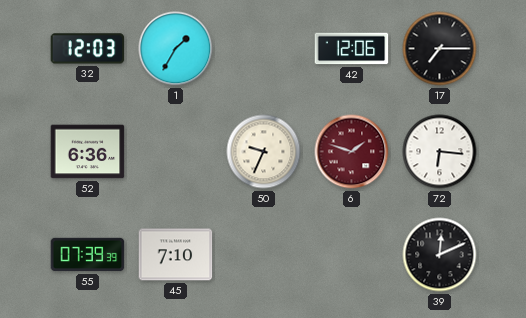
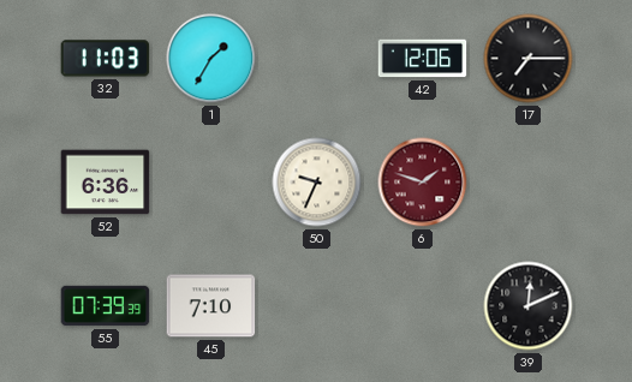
32: 12:03 -> 11:03
72: 6:16 -> none
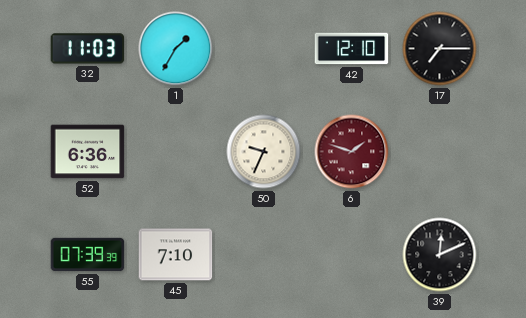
42: 12:06 -> 12:10
